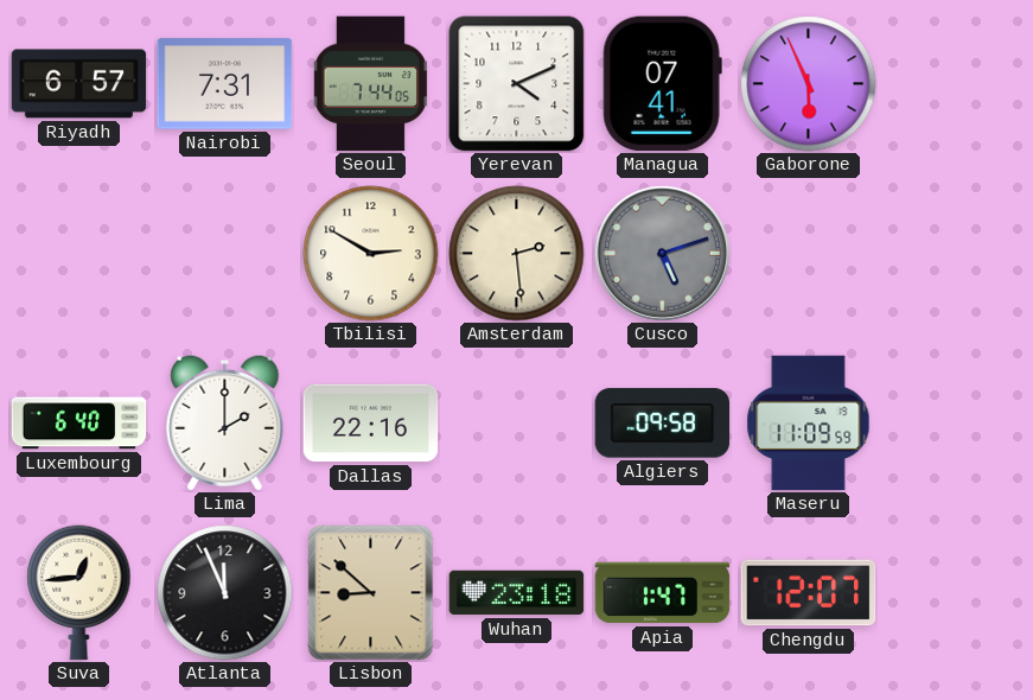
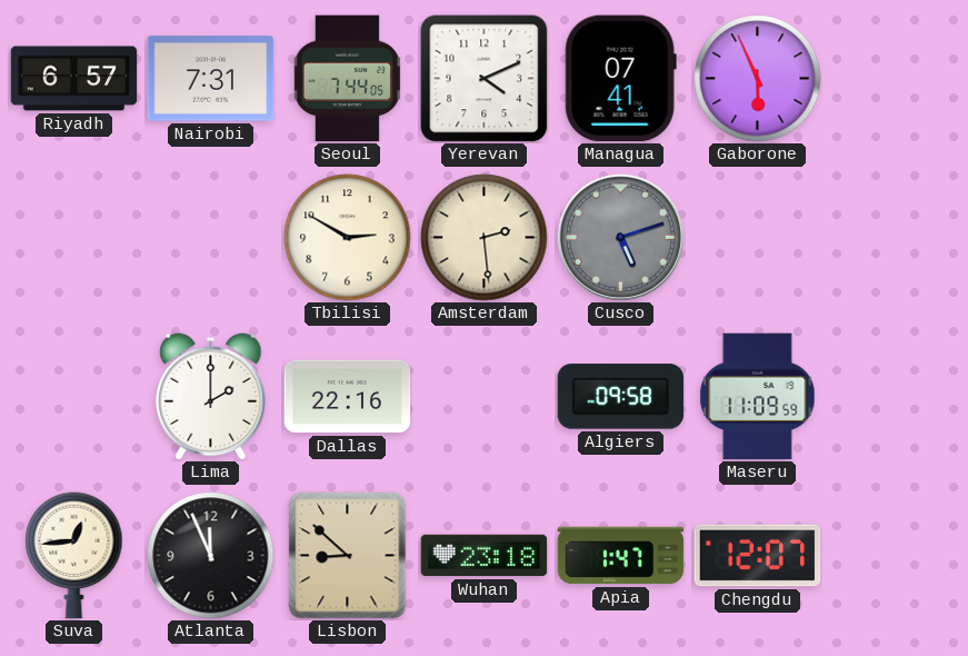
Luxembourg: 6:40 -> none
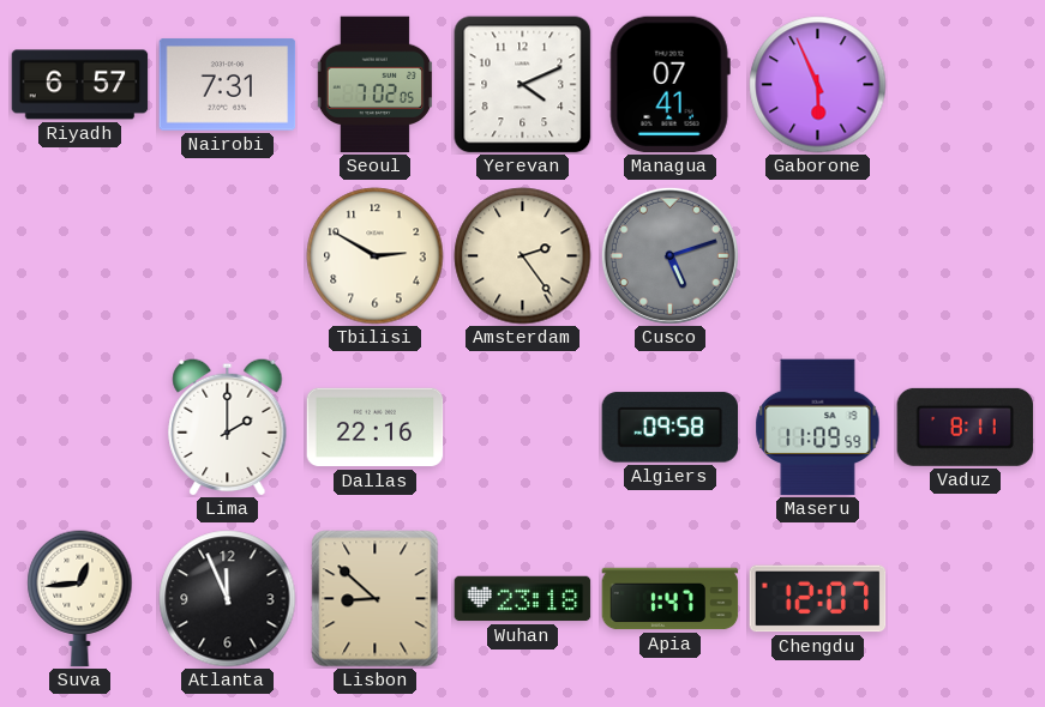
Seoul: 7:44 -> 7:02
Amsterdam: 2:29 -> 2:24
Vaduz: none -> 8:11
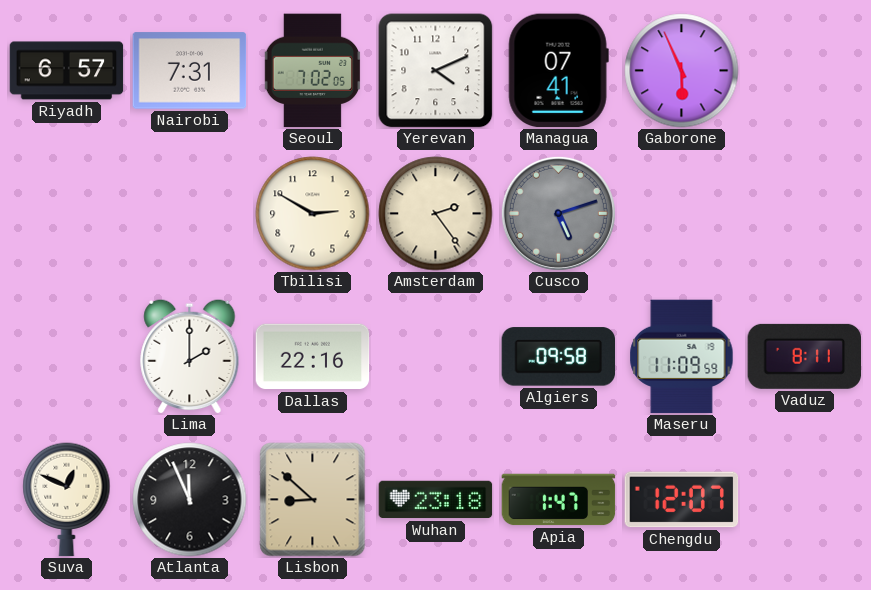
Suva: 12:44 -> 12:49
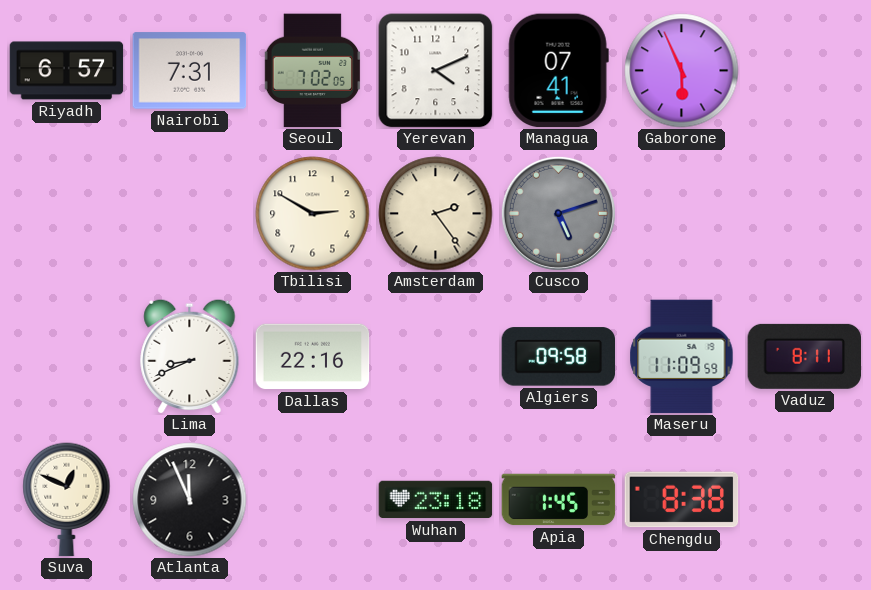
Lima: 2:00 -> 8:41
Lisbon: 8:52 -> none
Apia: 1:47 -> 1:45
Chengdu: 12:07 -> 8:38
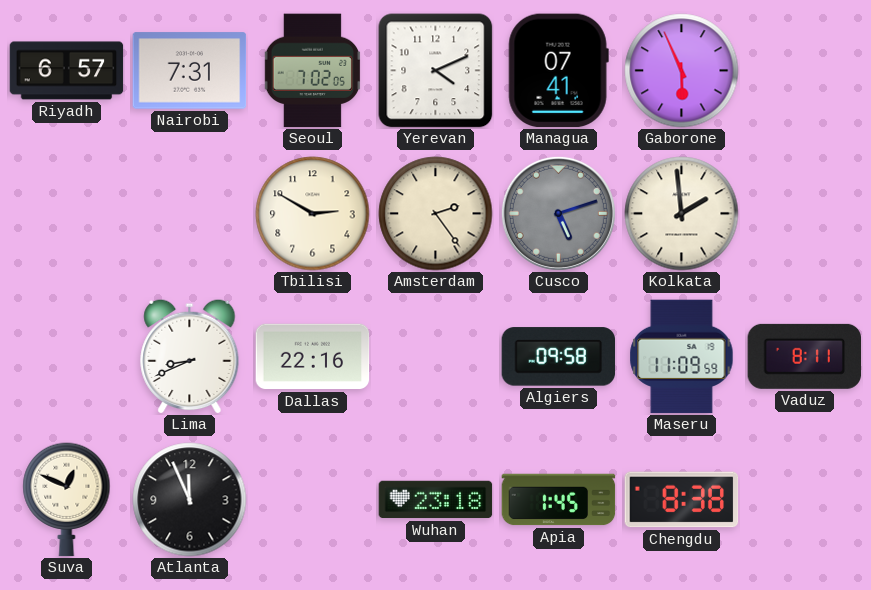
Kolkata: none -> 1:59
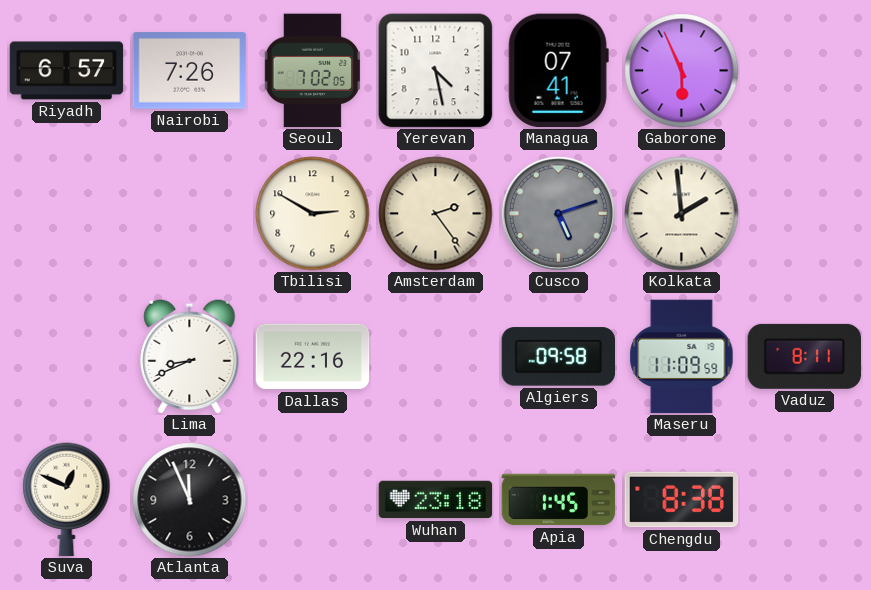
Nairobi: 7:31 -> 7:26
Yerevan: 4:11 -> 4:28
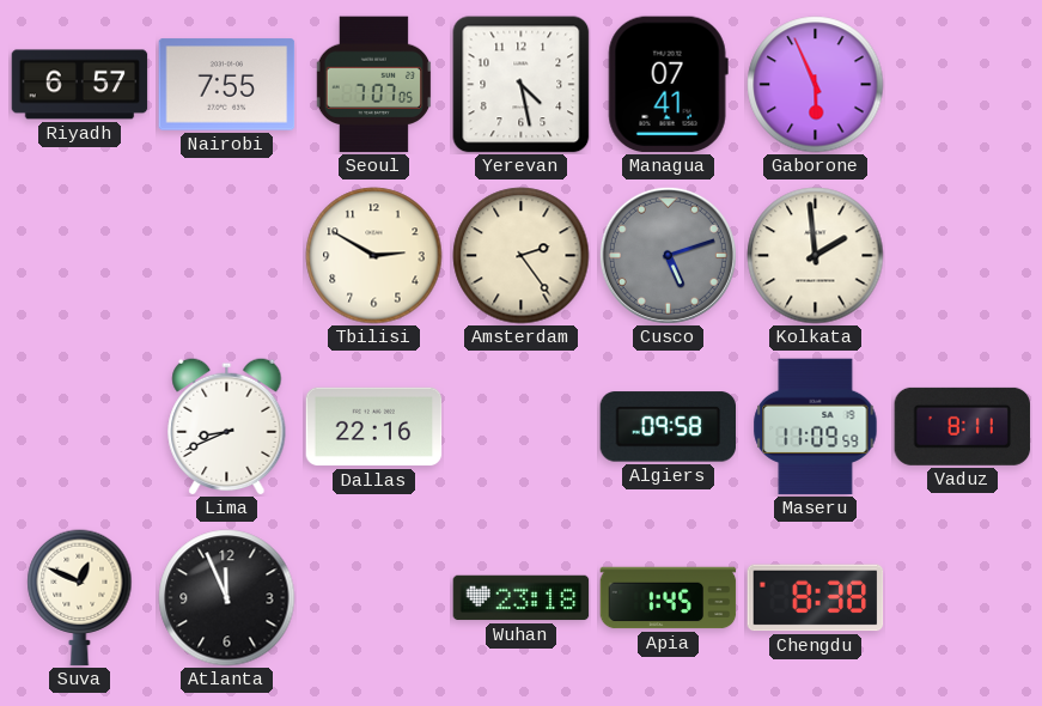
Nairobi: 7:26 -> 7:55
Seoul: 7:02 -> 7:07
